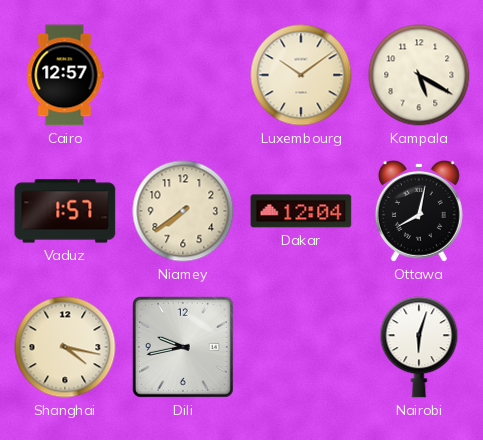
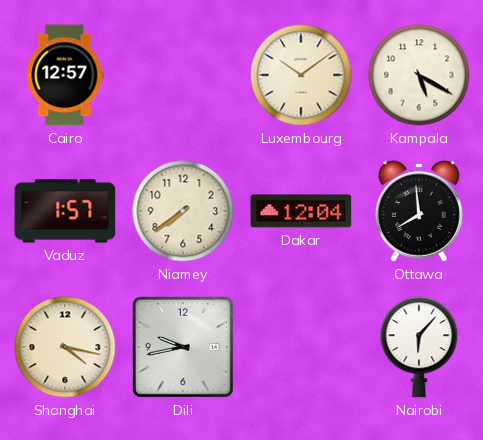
Ottawa: 8:02 -> 7:59
Nairobi: 6:03 -> 6:07
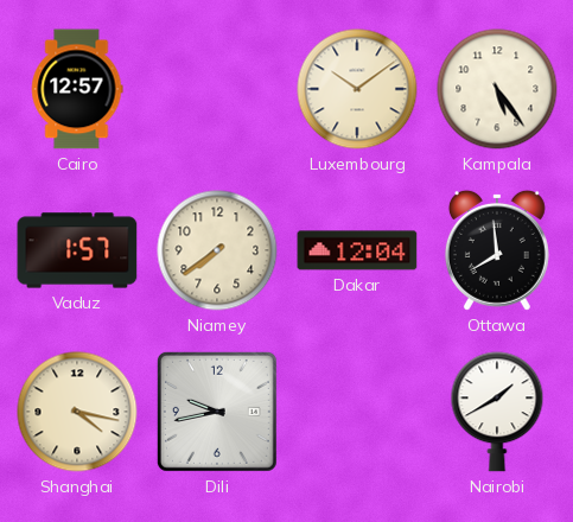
Kampala: 5:20 -> 5:24
Nairobi: 6:07 -> 1:40
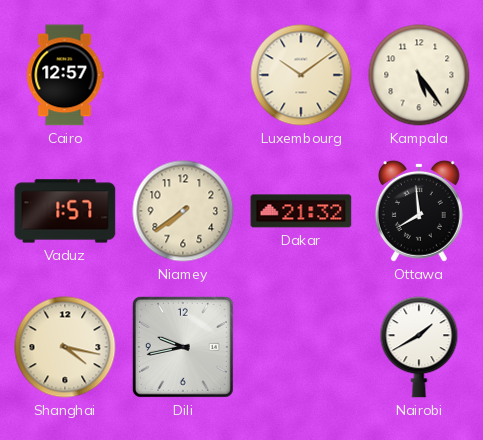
Dakar: 12:04 -> 21:32
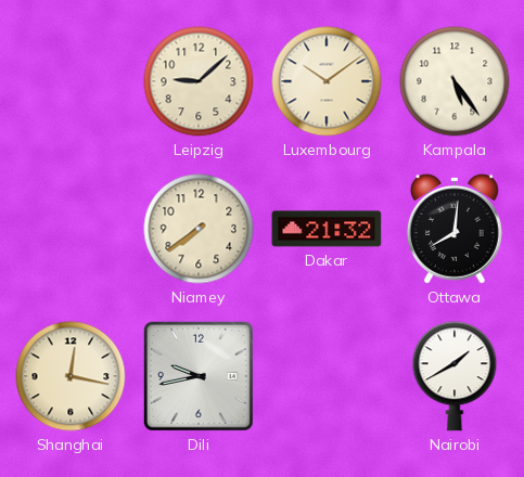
Cairo: 12:57 -> none
Leipzig: none -> 9:08
Vaduz: 1:57 -> none
Ottawa: 7:59 -> 8:01
Shanghai: 4:17 -> 12:17
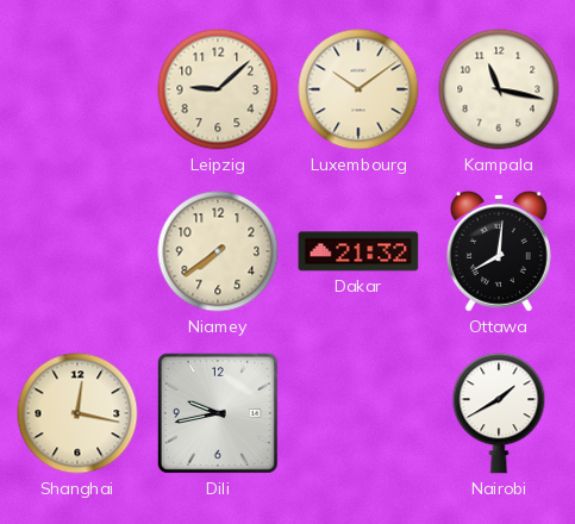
Kampala: 5:24 -> 11:17
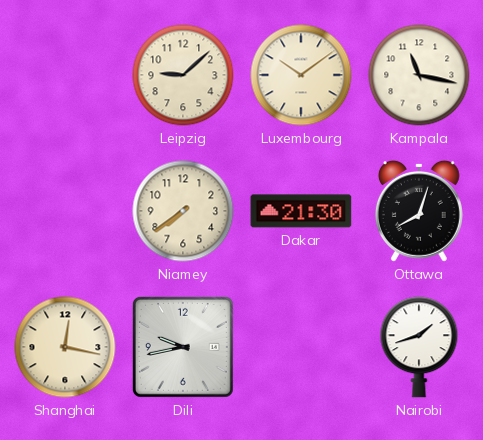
Dakar: 21:32 -> 21:30
Ottawa: 8:01 -> 8:03
Nairobi: 1:40 -> 1:42
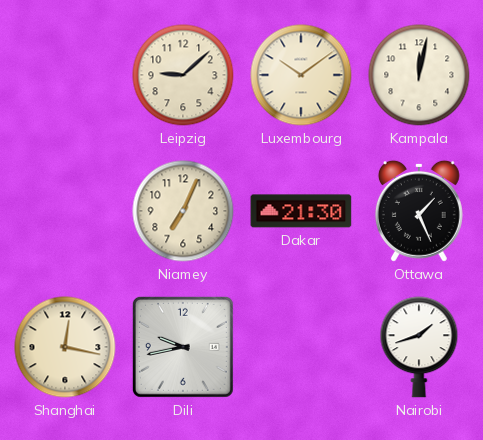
Kampala: 11:17 -> 12:02
Niamey: 7:39 -> 7:04
Ottawa: 8:03 -> 1:26
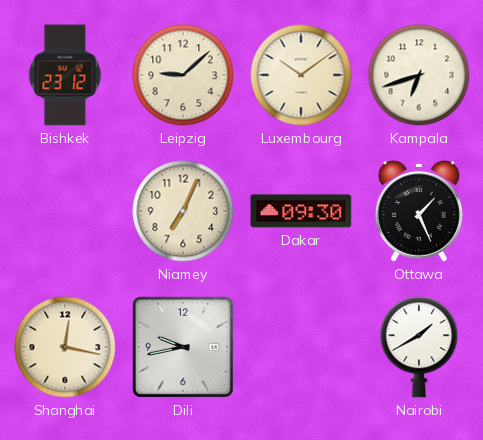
Bishkek: none -> 23:12
Kampala: 12:02 -> 6:42
Dakar: 21:30 -> 09:30
Nairobi: 1:42 -> 1:40
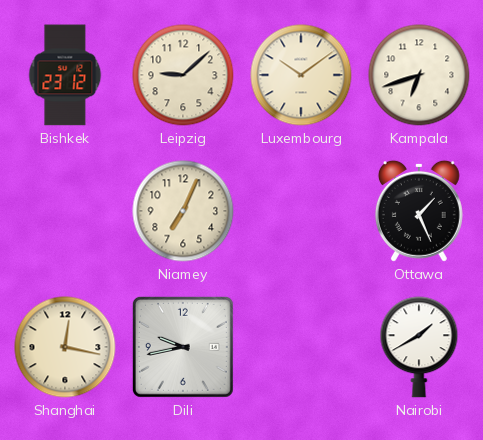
Dakar: 09:30 -> none
